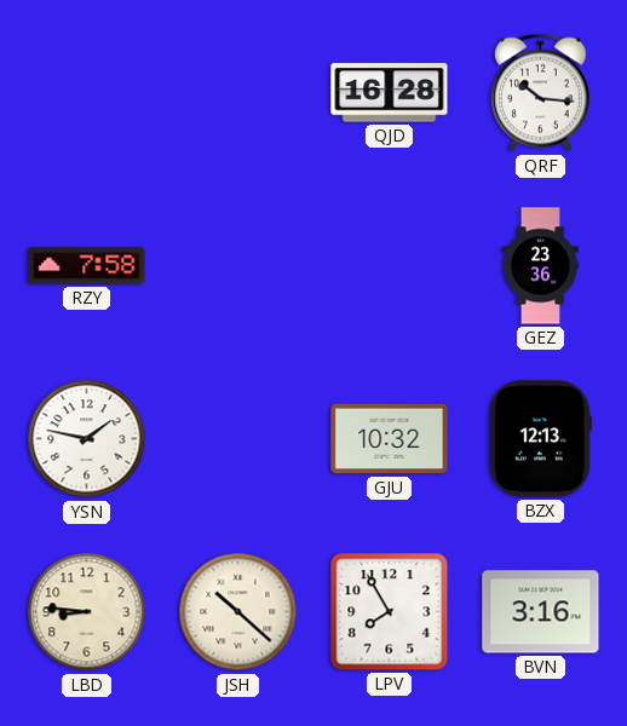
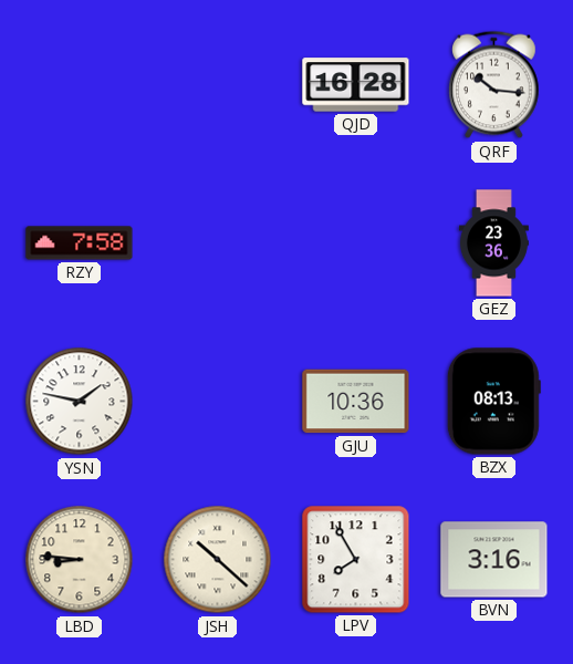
GJU: 10:32 -> 10:36
BZX: 12:13 -> 08:13
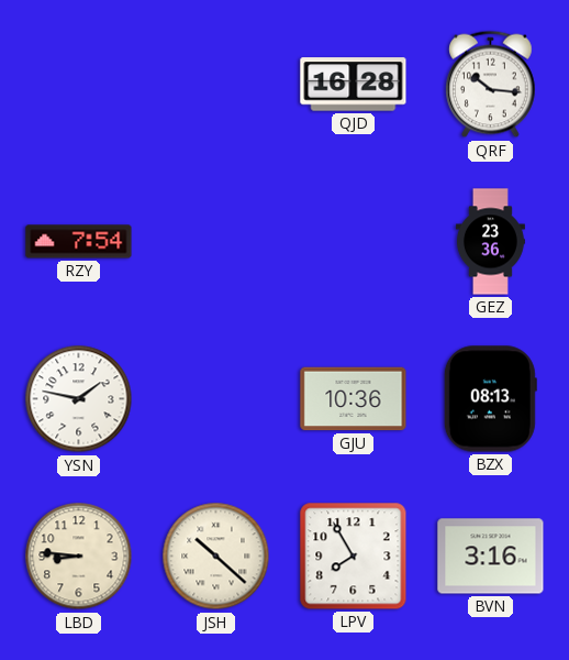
RZY: 7:58 -> 7:54
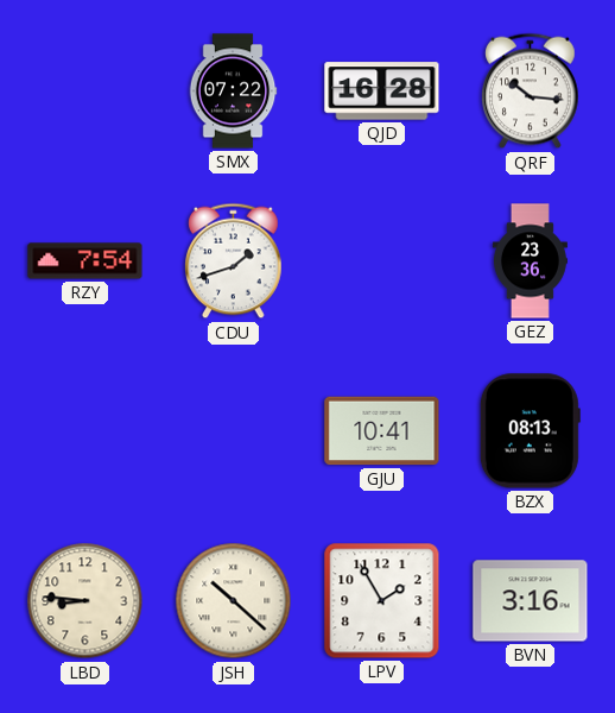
SMX: none -> 07:22
CDU: none -> 1:42
YSN: 1:47 -> none
GJU: 10:36 -> 10:41
LPV: 7:55 -> 1:55
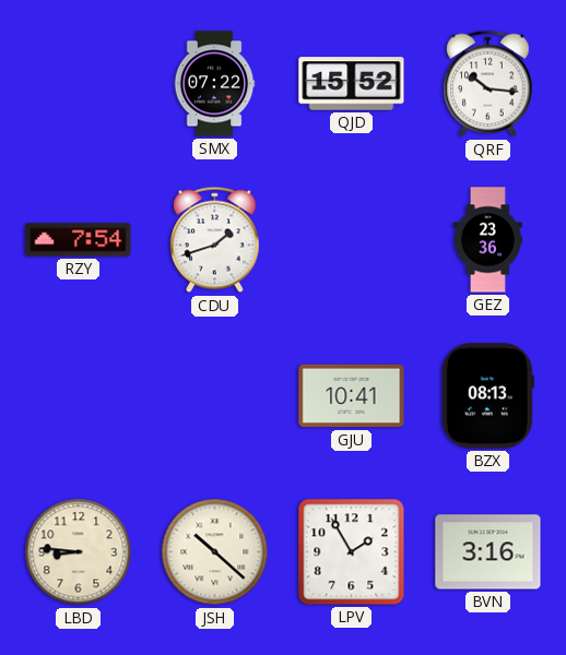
QJD: 16:28 -> 15:52
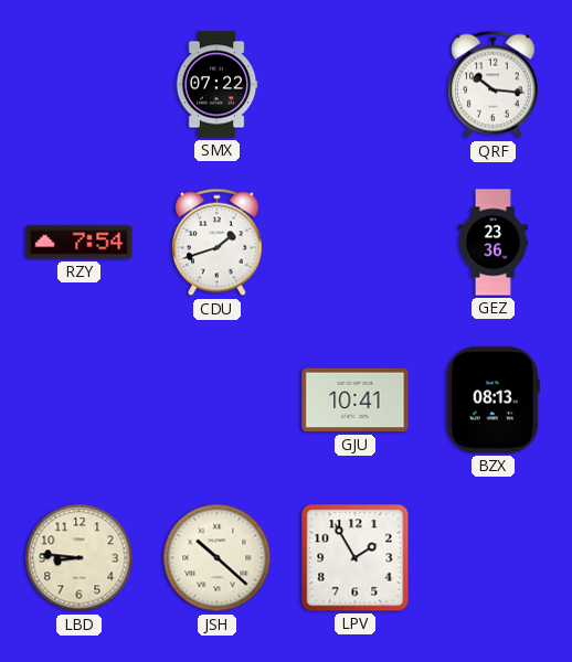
QJD: 15:52 -> none
BVN: 3:16 -> none
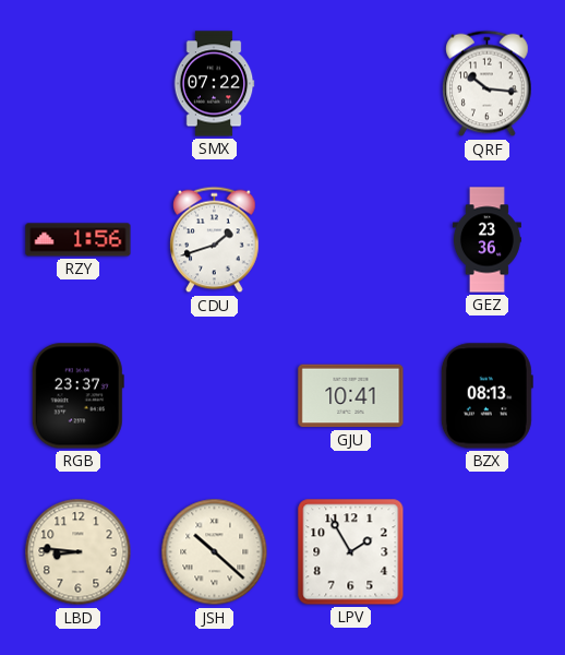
RZY: 7:54 -> 1:56
RGB: none -> 23:37
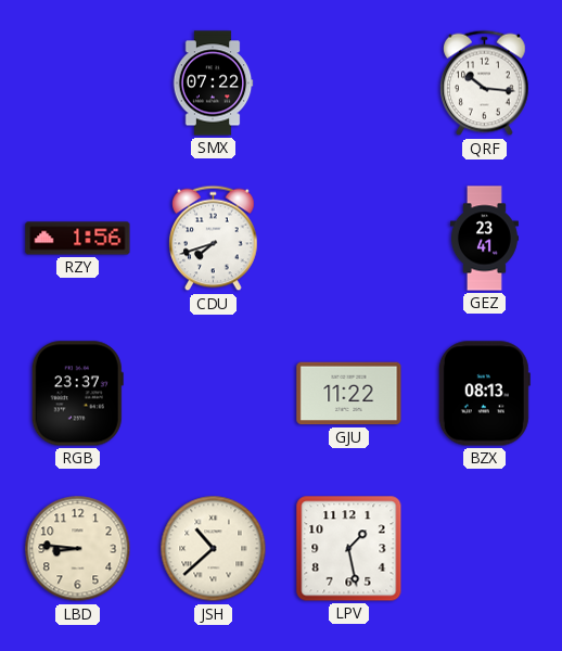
CDU: 1:42 -> 7:42
GEZ: 23:36 -> 23:41
GJU: 10:41 -> 11:22
JSH: 10:22 -> 10:38
LPV: 1:55 -> 1:28
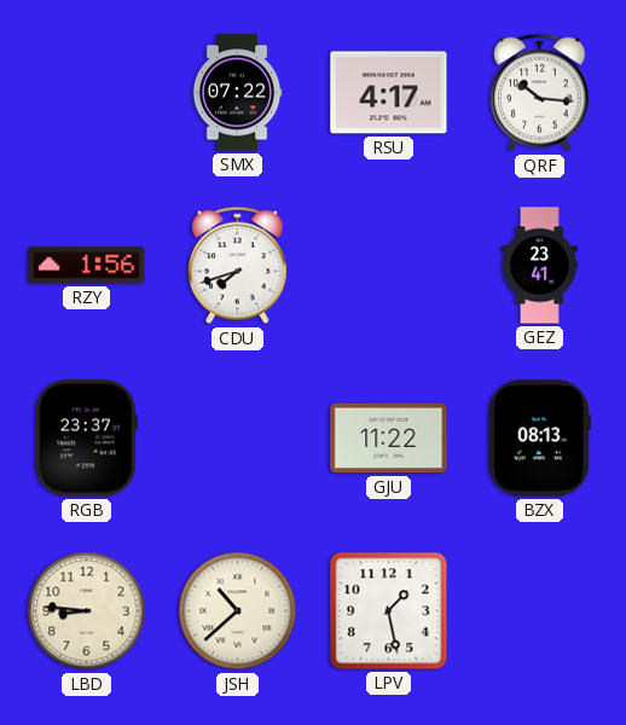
RSU: none -> 4:17
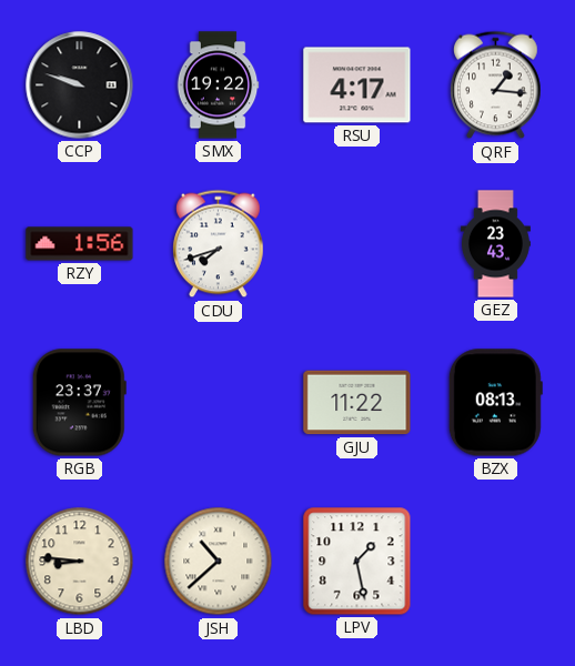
CCP: none -> 9:48
SMX: 07:22 -> 19:22
QRF: 10:16 -> 1:16
GEZ: 23:41 -> 23:43
